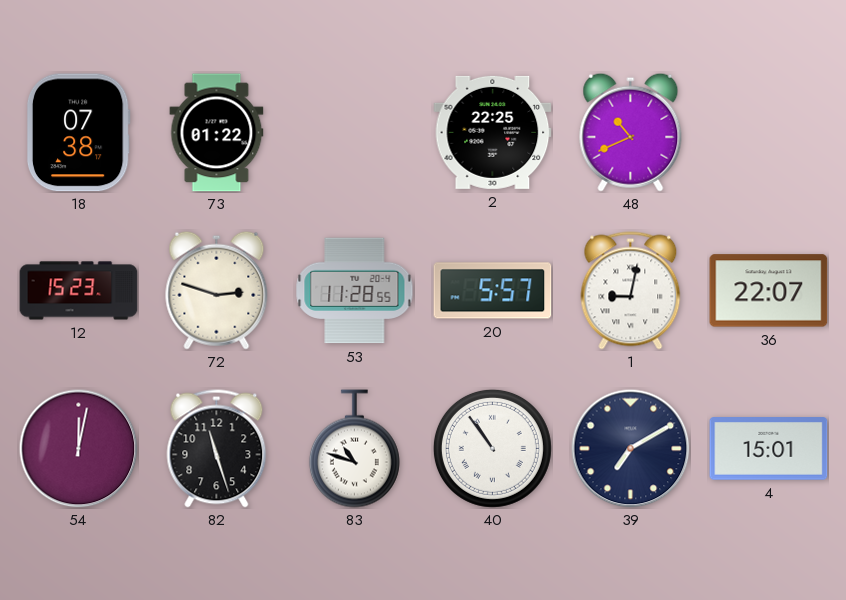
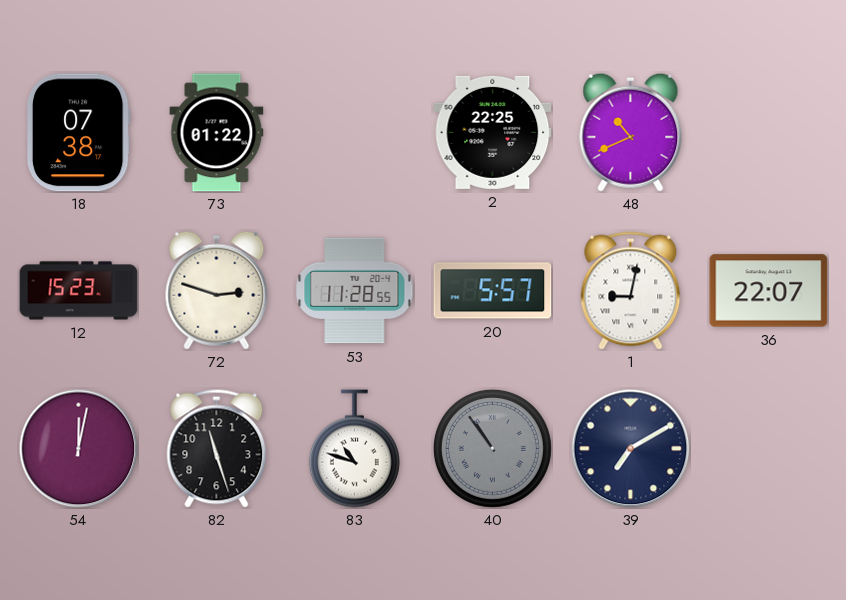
40 dial: white -> grey
4: 15:01 -> none
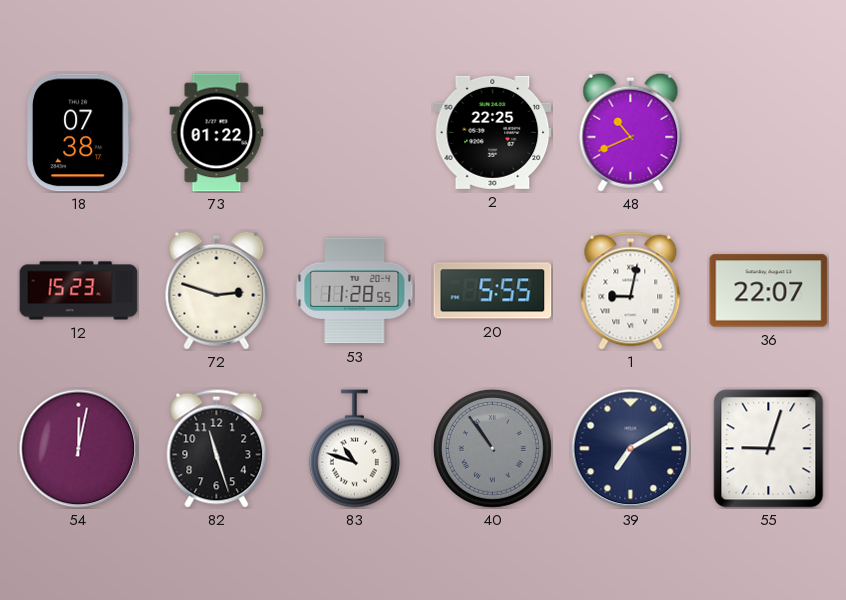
20: 5:57 -> 5:55
55: none -> 9:03
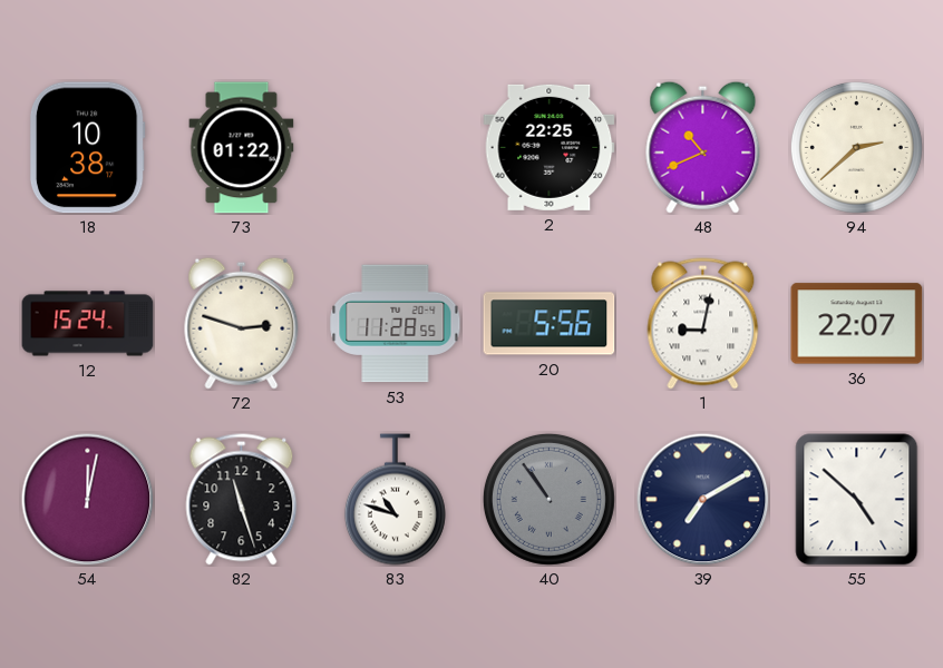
18: 07:38 -> 10:38
94: none -> 2:38
12: 15:23 -> 15:24
20: 5:55 -> 5:56
55: 9:03 -> 4:52
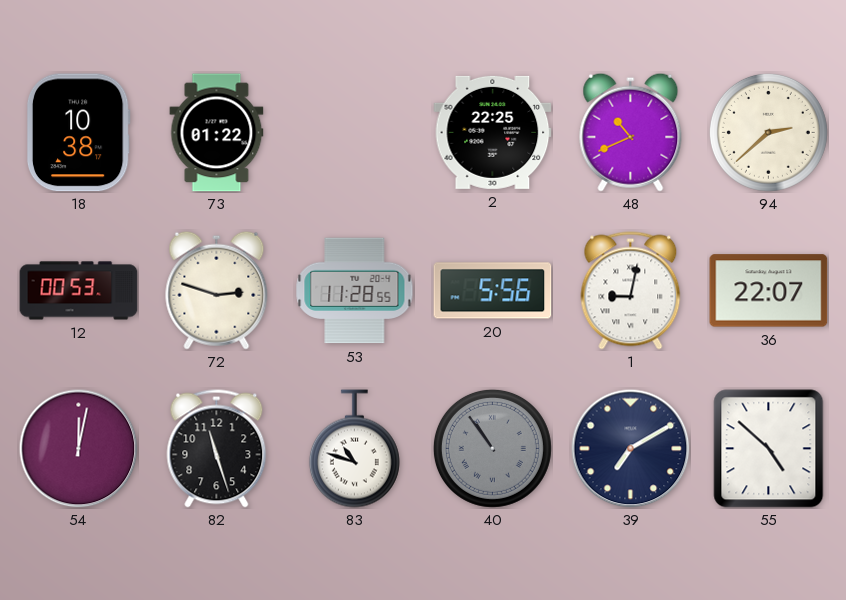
12: 15:24 -> 00:53
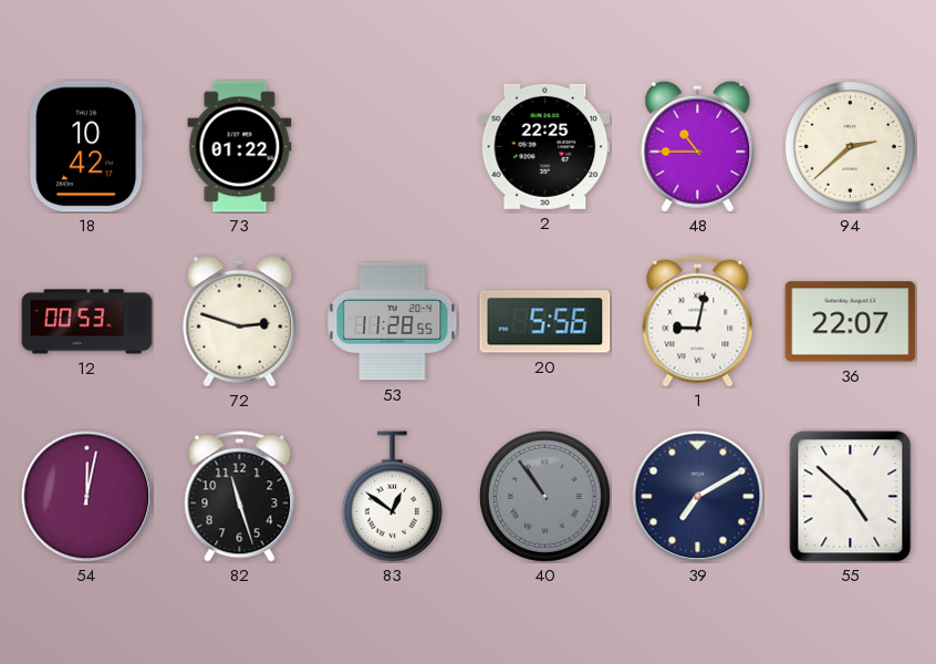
18: 10:38 -> 10:42
48: 10:41 -> 10:45
83: 10:48 -> 12:51
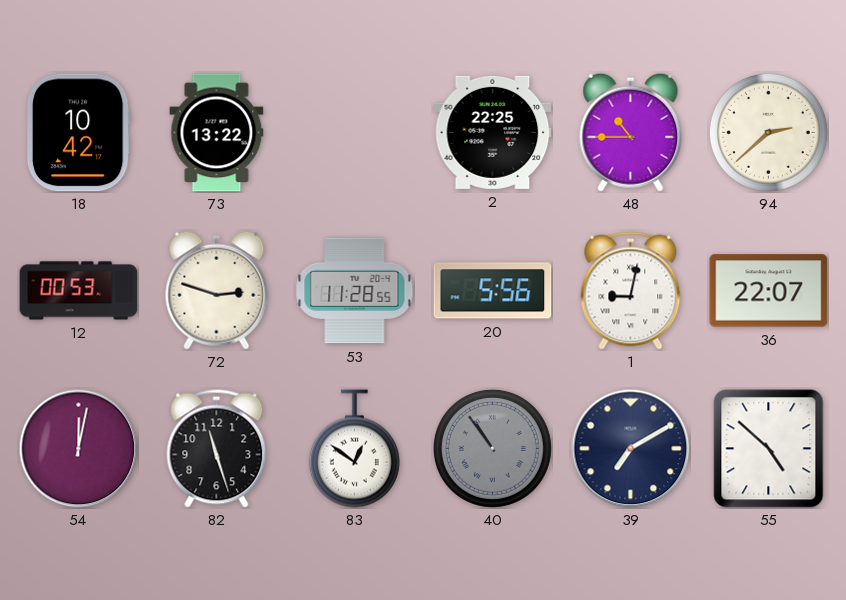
73: 01:22 -> 13:22
